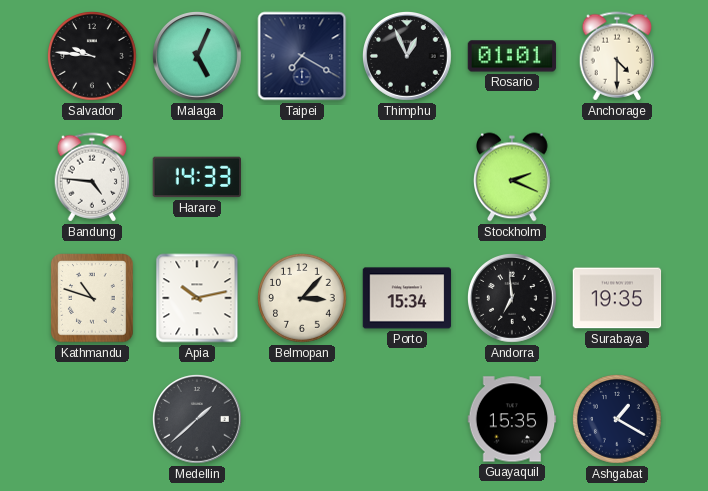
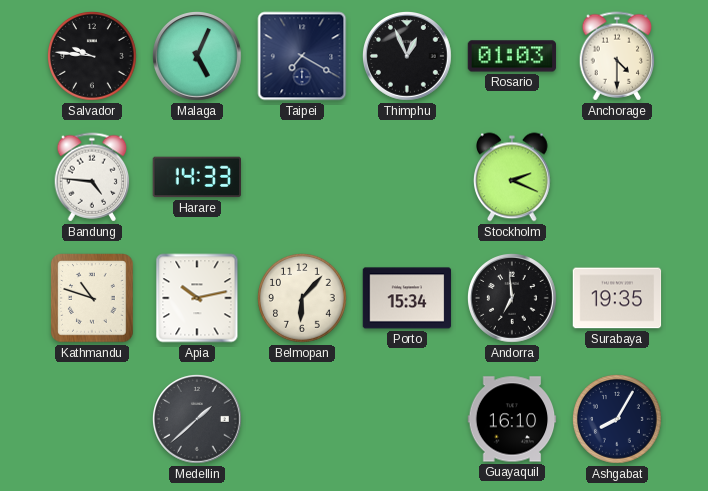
Rosario: 01:01 -> 01:03
Belmopan: 3:07 -> 6:07
Guayaquil: 15:35 -> 16:10
Ashgabat: 1:20 -> 8:05
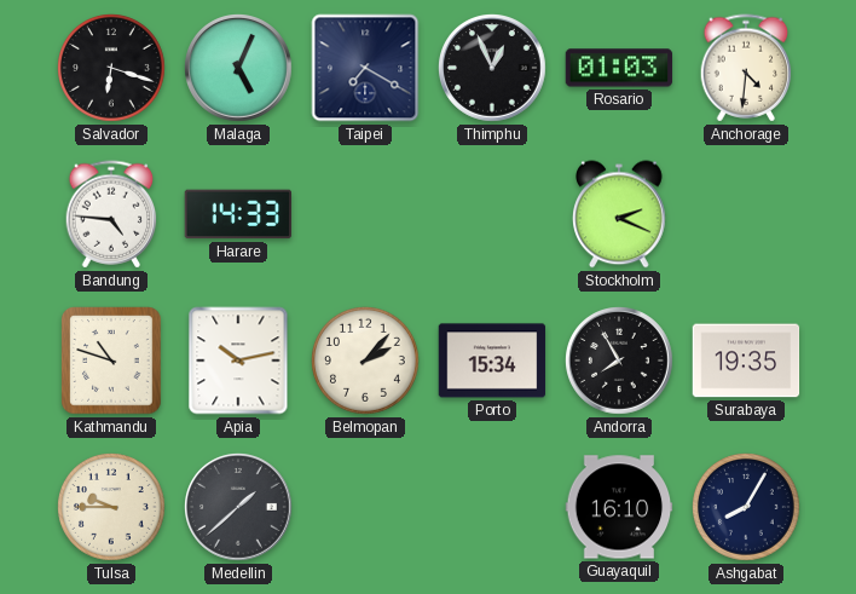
Salvador: 9:46 -> 6:18
Anchorage: 4:30 -> 4:31
Belmopan: 6:07 -> 2:07
Andorra: 6:59 -> 7:55
Tulsa: none -> 9:45
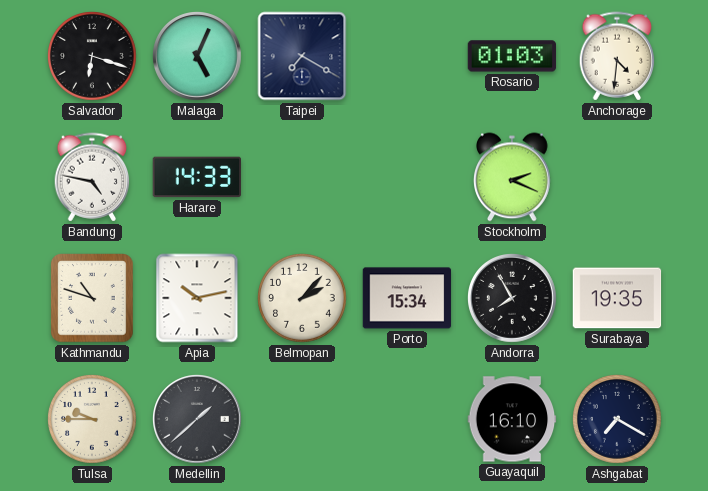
Thimphu: 12:56 -> none
Bandung: 4:46 -> 4:47
Ashgabat: 8:05 -> 7:20
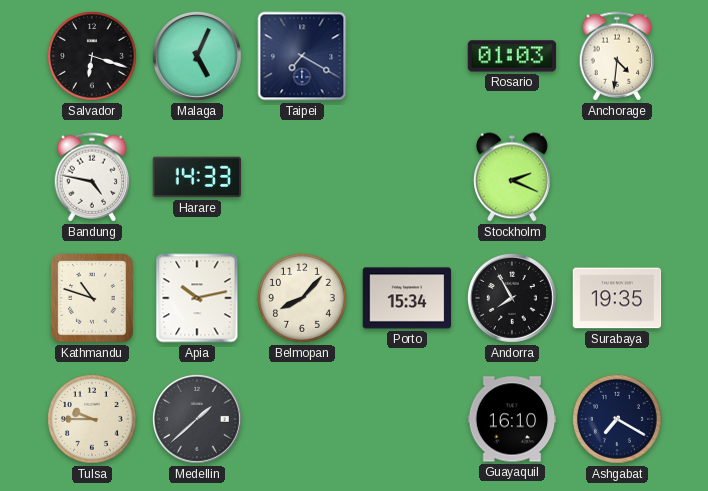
Belmopan: 2:07 -> 8:07
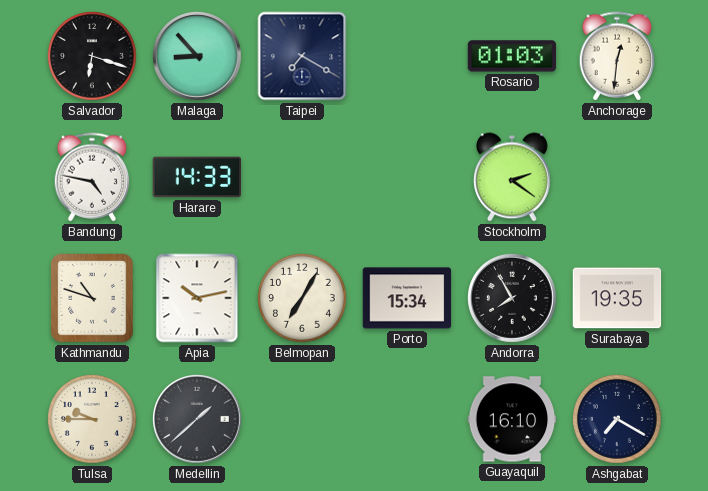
Malaga: 5:04 -> 8:53
Anchorage: 4:31 -> 12:31
Stockholm: 2:19 -> 2:21
Belmopan: 8:07 -> 7:05
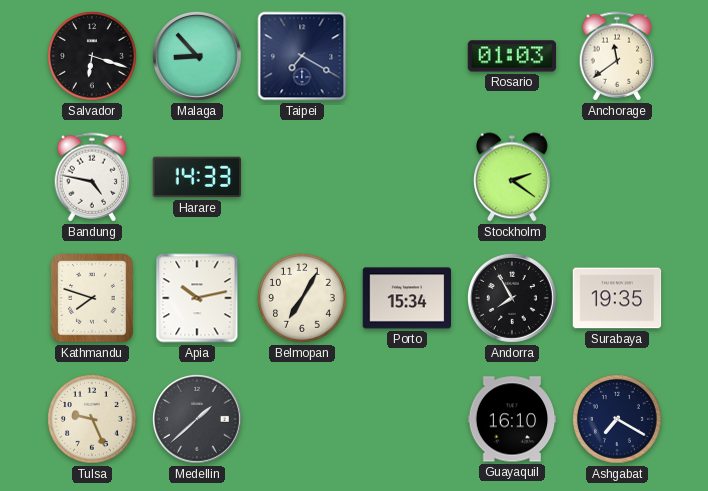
Anchorage: 12:31 -> 11:39
Kathmandu: 10:48 -> 7:48
Tulsa: 9:45 -> 9:26
